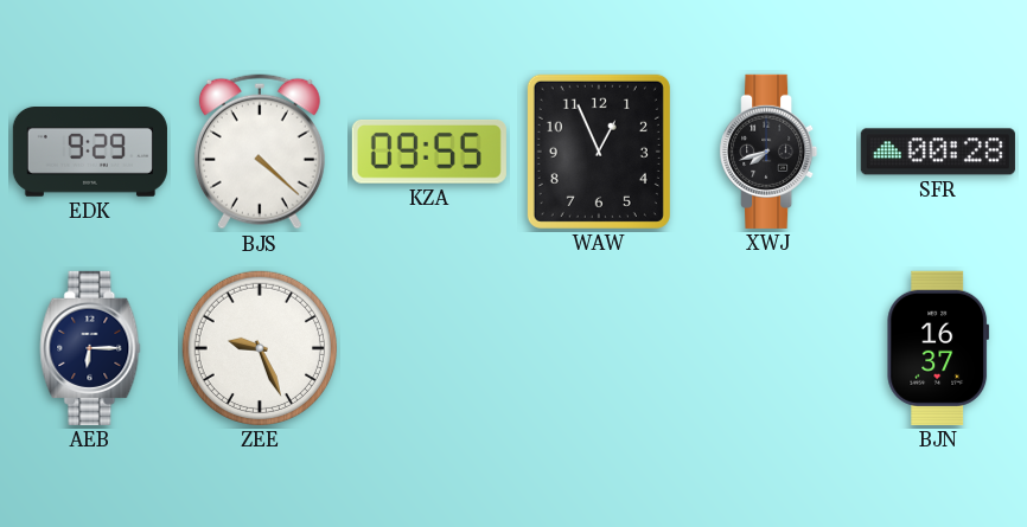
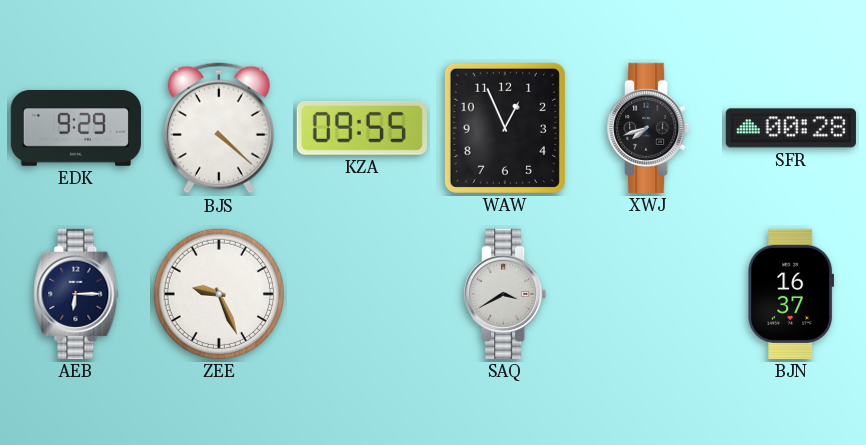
SAQ: none -> 3:40
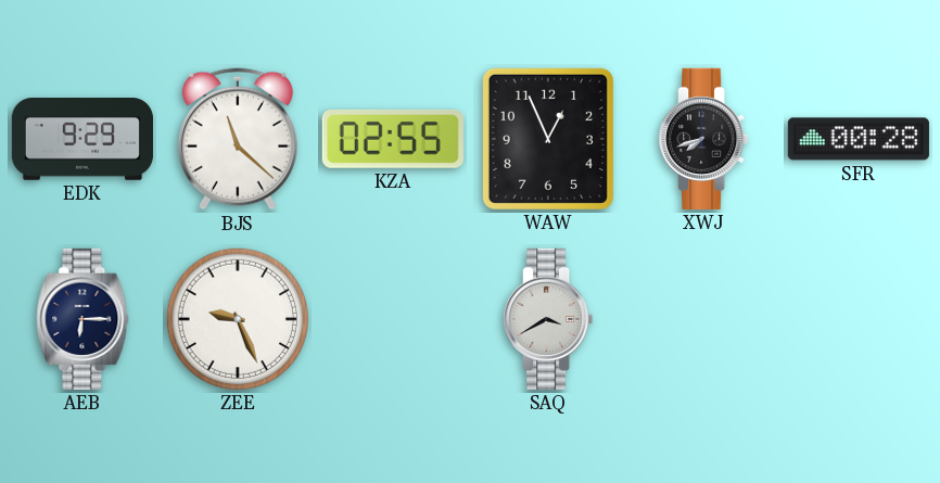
BJS: 4:22 -> 11:22
KZA: 09:55 -> 02:55
BJN: 16:37 -> none
